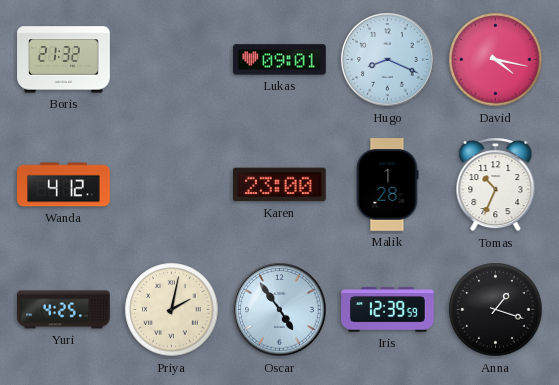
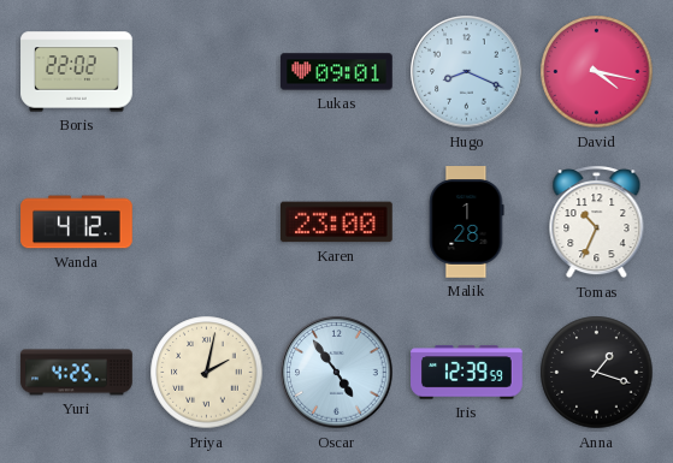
Boris: 21:32 -> 22:02
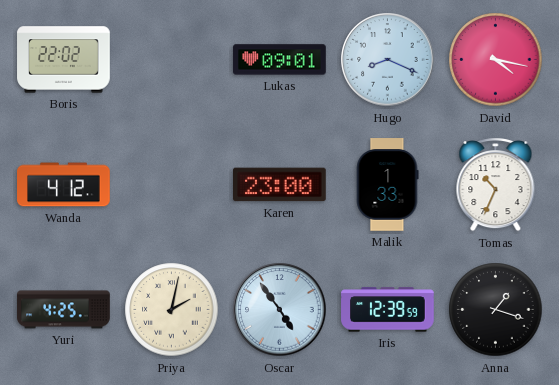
Malik: 1:28 -> 1:33
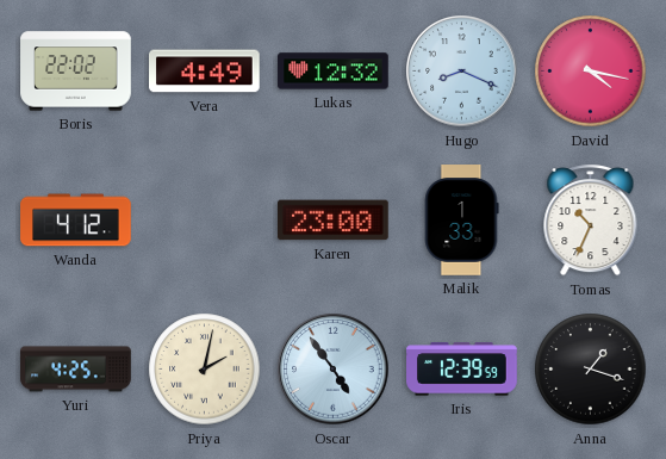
Vera: none -> 4:49
Lukas: 09:01 -> 12:32
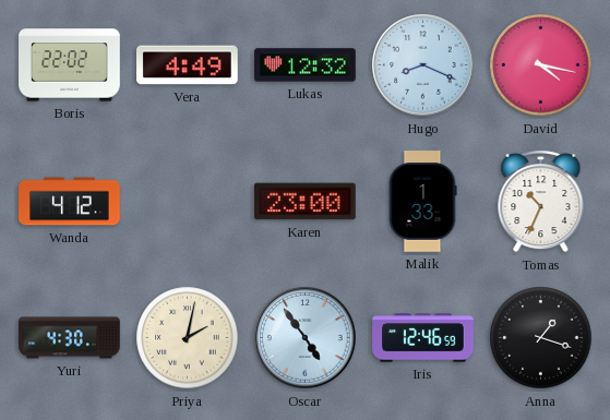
Yuri: 4:25 -> 4:30
Iris: 12:39 -> 12:46
